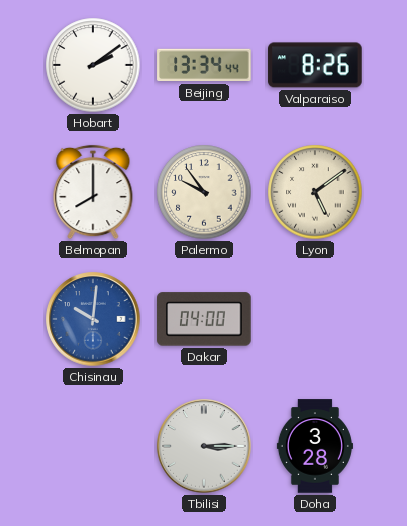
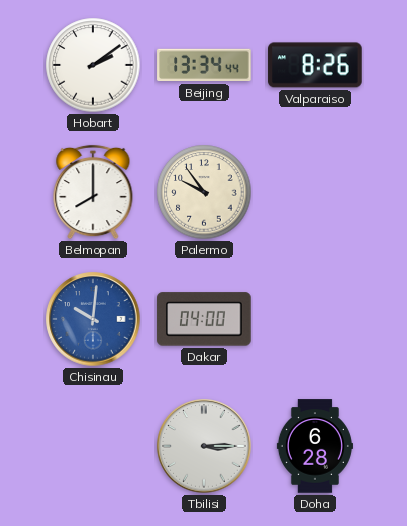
Lyon: 5:09 -> none
Doha: 3:28 -> 6:28
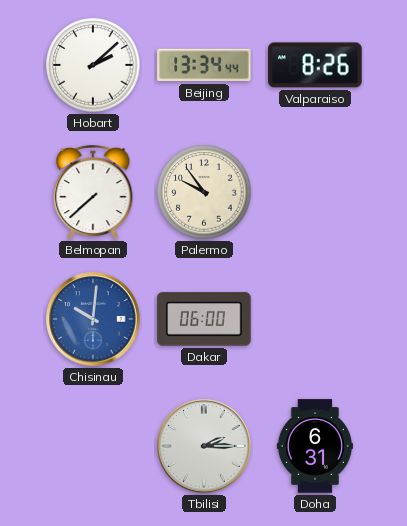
Hobart: 2:09 -> 2:08
Belmopan: 8:00 -> 7:38
Dakar: 04:00 -> 06:00
Tbilisi: 3:15 -> 2:15
Doha: 6:28 -> 6:31
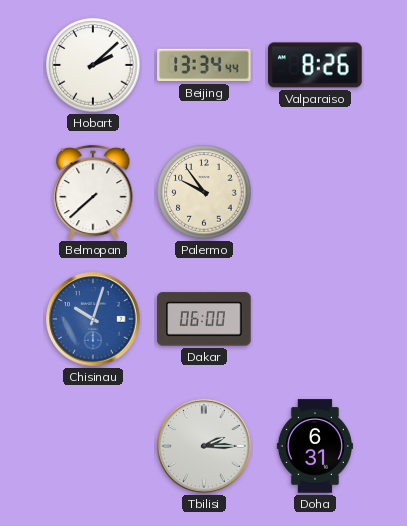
Chisinau: 10:01 -> 10:03
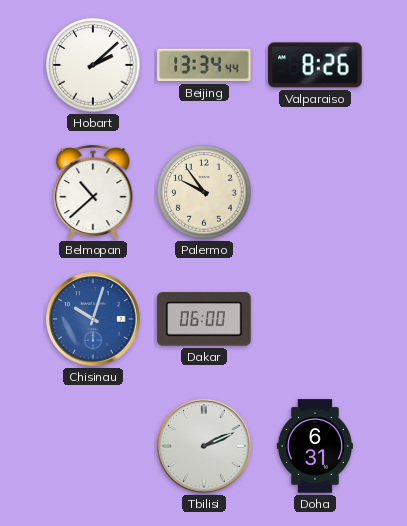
Belmopan: 7:38 -> 10:38
Tbilisi: 2:15 -> 2:11
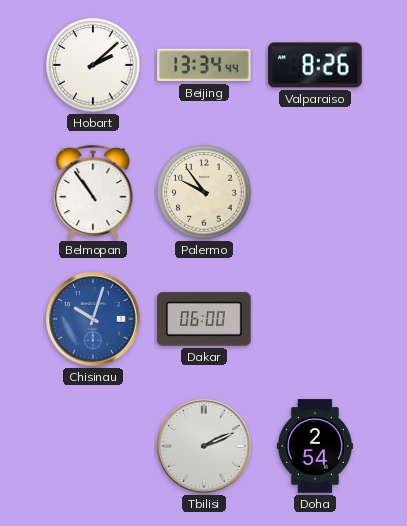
Belmopan: 10:38 -> 10:54
Doha: 6:31 -> 2:54
